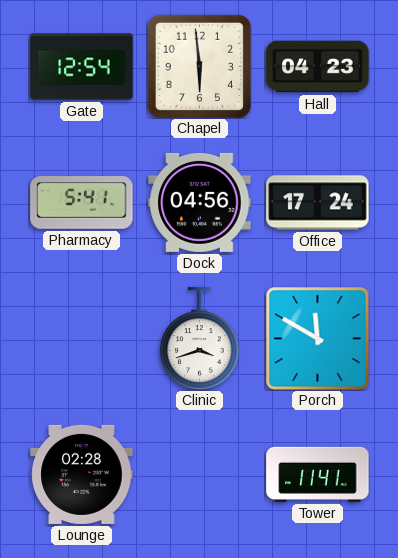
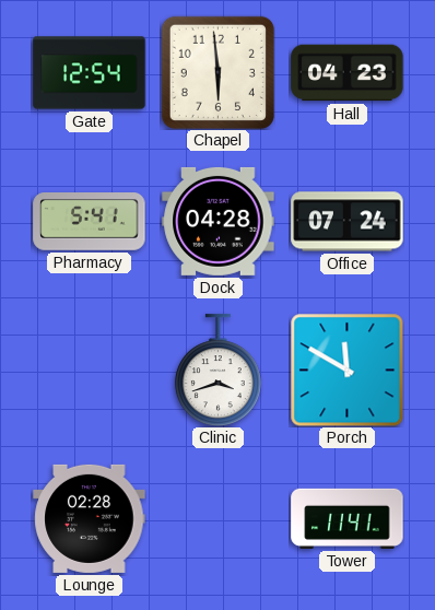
Dock: 04:56 -> 04:28
Office: 17:24 -> 07:24
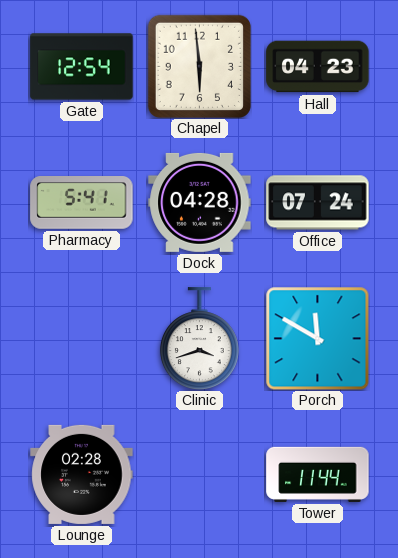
Tower: 11:41 -> 11:44
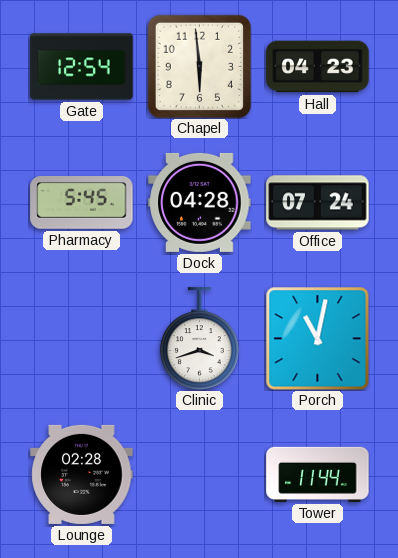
Pharmacy: 5:41 -> 5:45
Porch: 11:50 -> 11:02
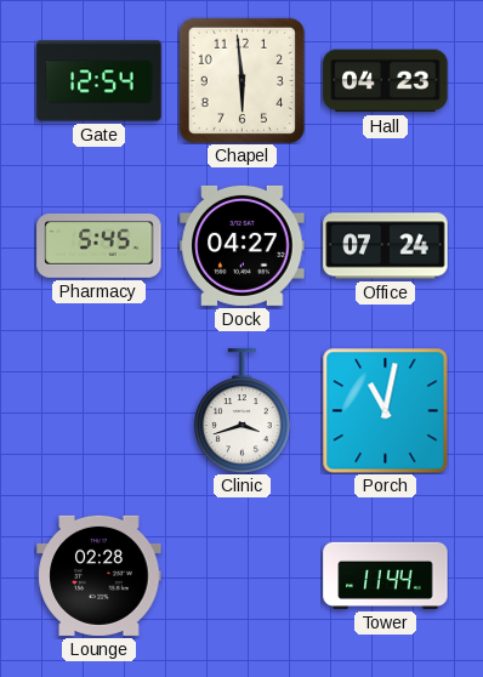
Dock: 04:28 -> 04:27
